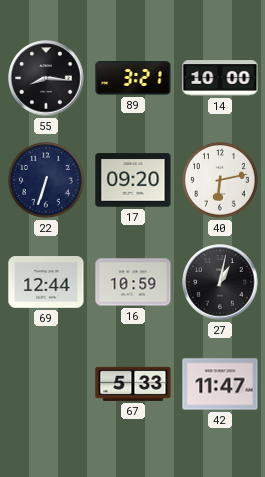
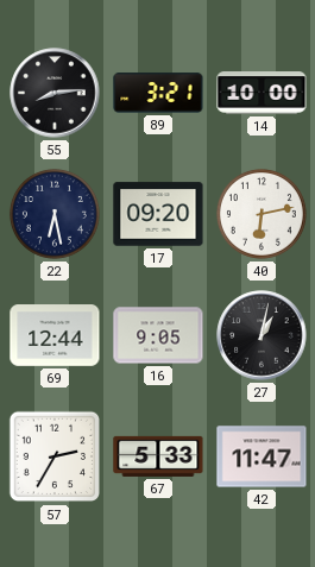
55: 8:16 -> 8:14
22: 6:33 -> 6:28
16: 10:59 -> 9:05
57: none -> 2:35
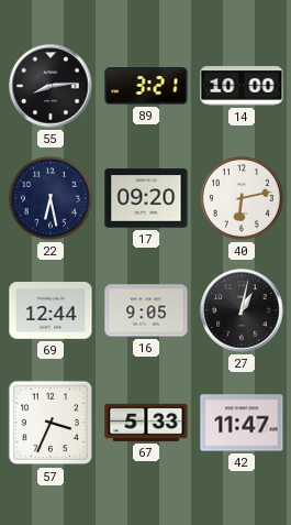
57: 2:35 -> 3:34
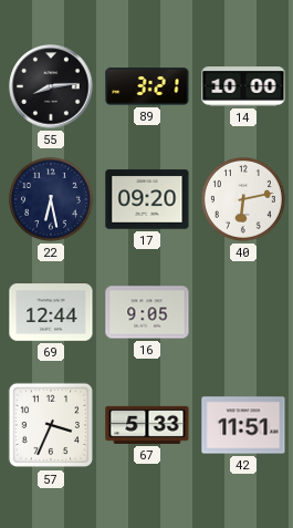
27: 1:02 -> none
42: 11:47 -> 11:51
